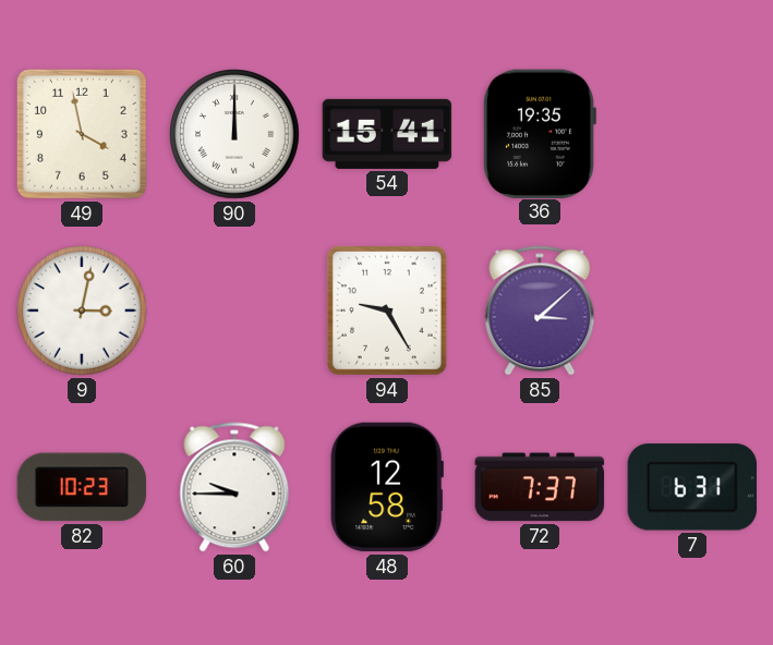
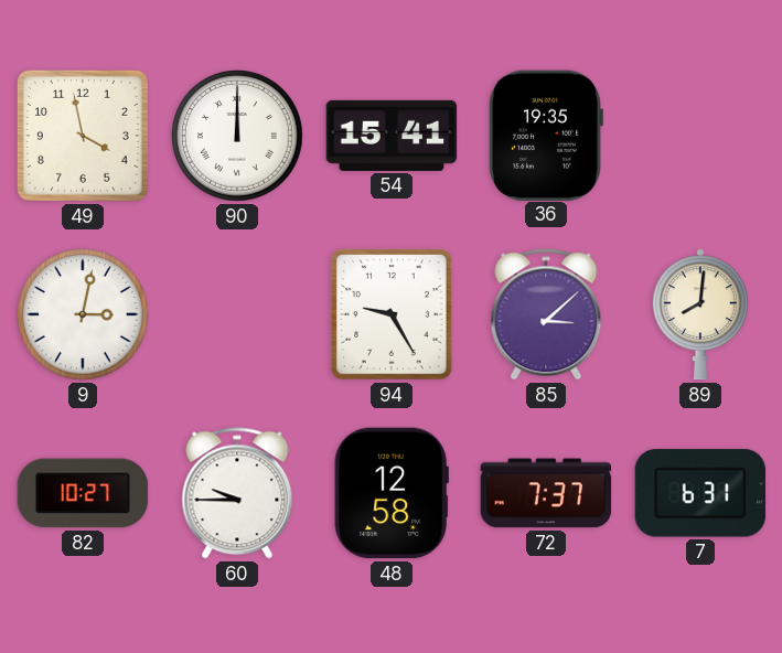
89: none -> 8:01
82: 10:23 -> 10:27
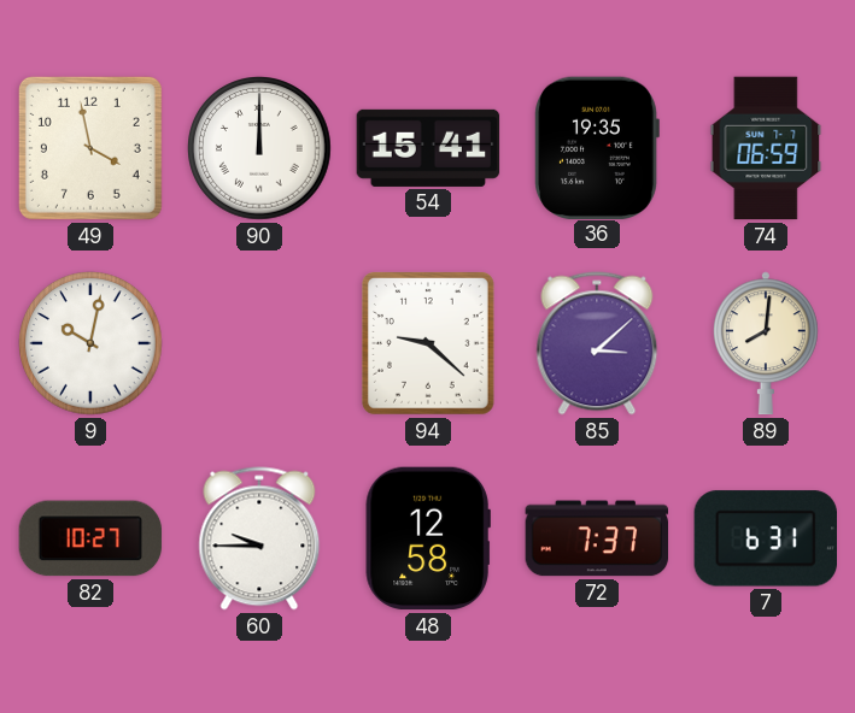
74: none -> 06:59
9: 3:02 -> 10:02
94: 9:25 -> 9:22
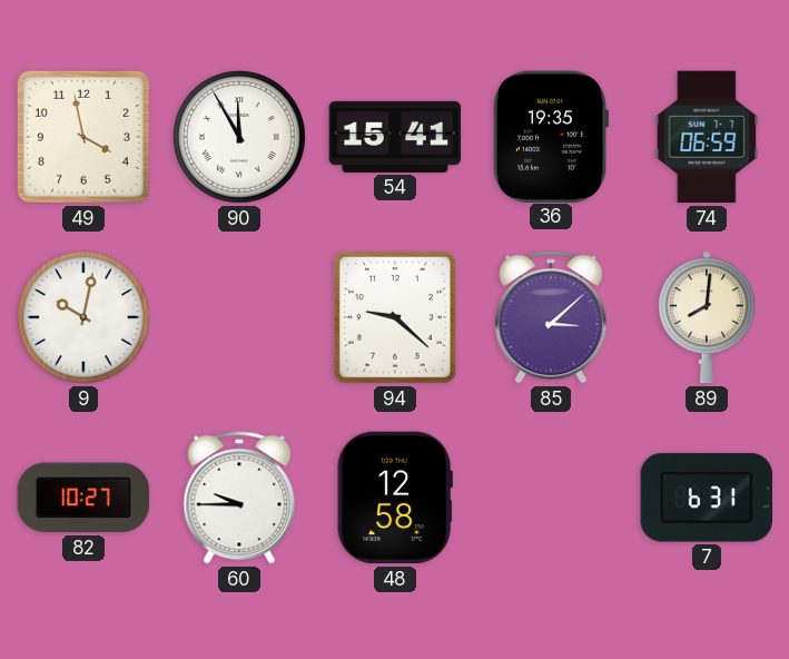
90: 12:00 -> 11:55
72: 7:37 -> none
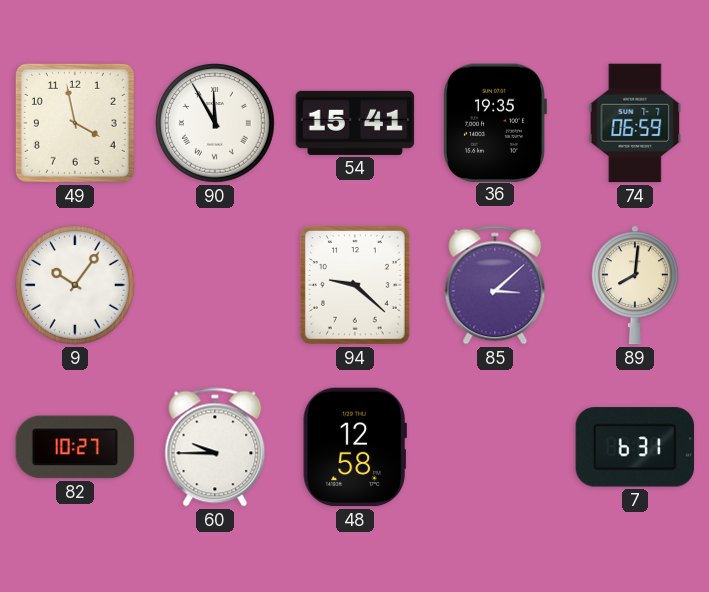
9: 10:02 -> 10:06
